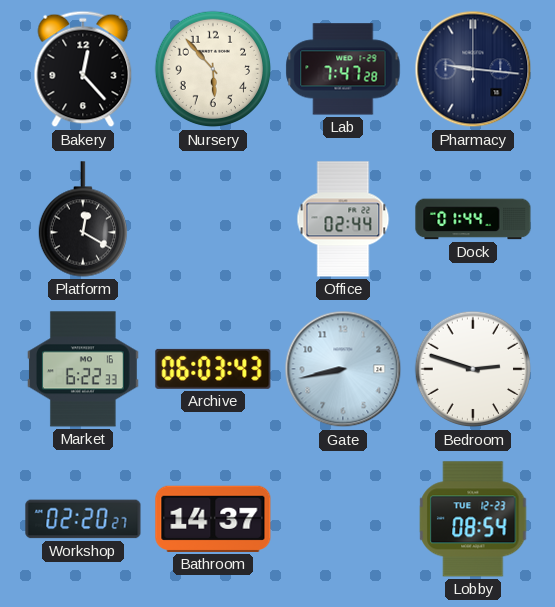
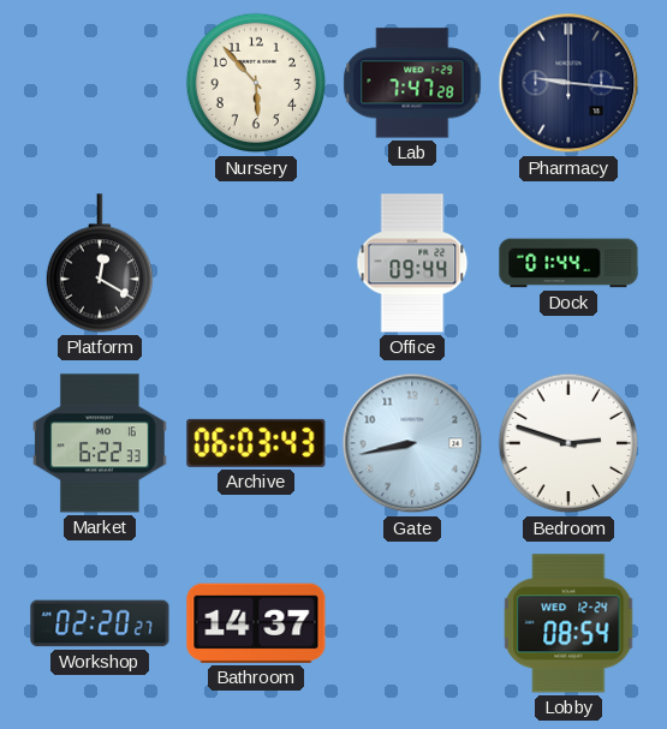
Bakery: 12:23 -> none
Office: 02:44 -> 09:44
Lobby date: TUE 12-23 -> WED 12-24
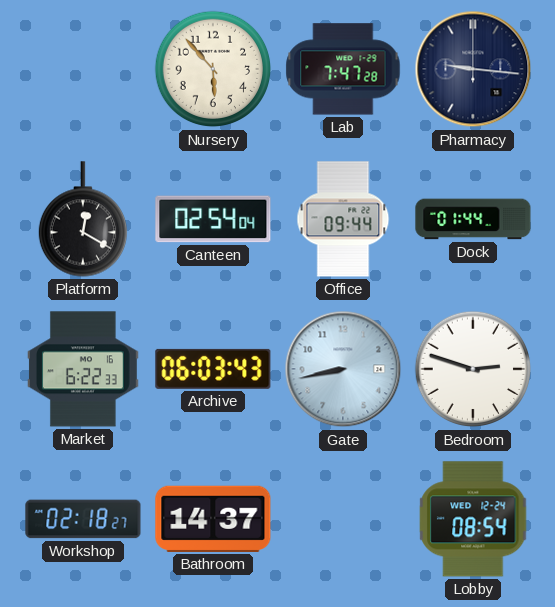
Canteen: none -> 02:54
Workshop: 02:20 -> 02:18
